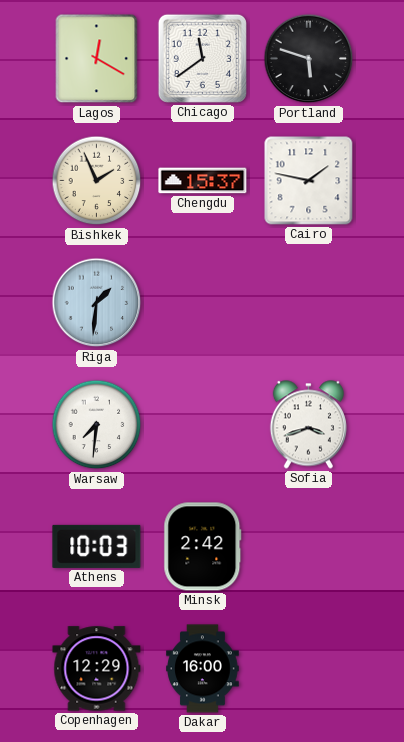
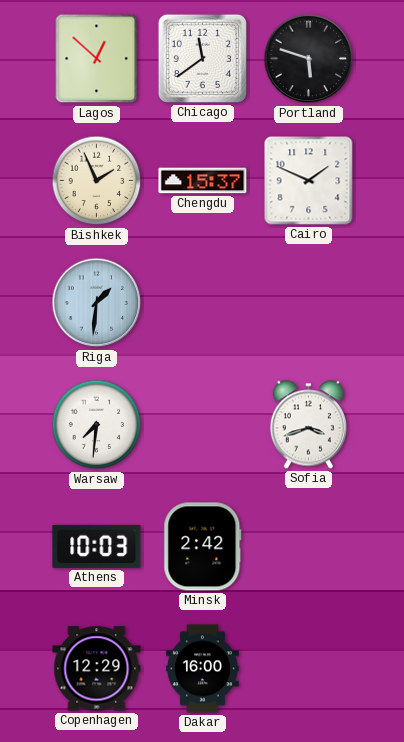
Lagos: 12:20 -> 12:52
Cairo: 1:47 -> 1:49
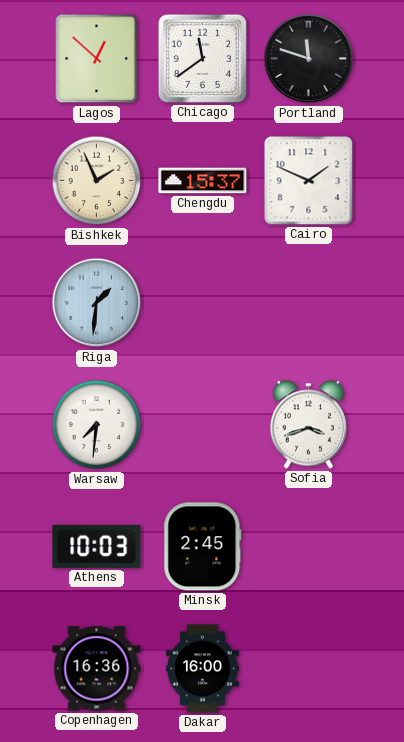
Portland: 5:48 -> 11:48
Minsk: 2:42 -> 2:45
Copenhagen: 12:29 -> 16:36
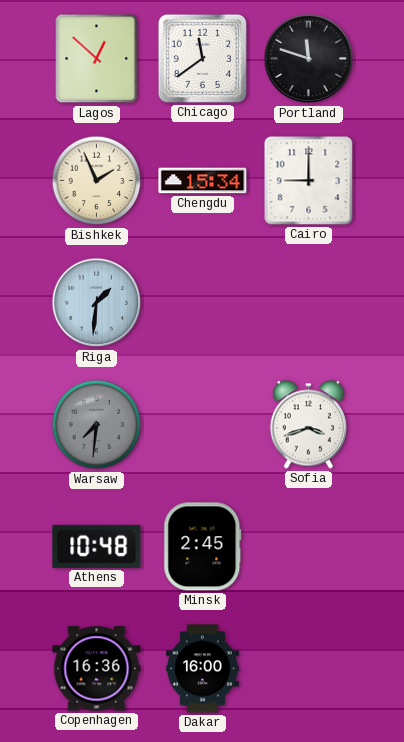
Chengdu: 15:37 -> 15:34
Cairo: 1:49 -> 9:00
Warsaw dial: white -> grey
Athens: 10:03 -> 10:48
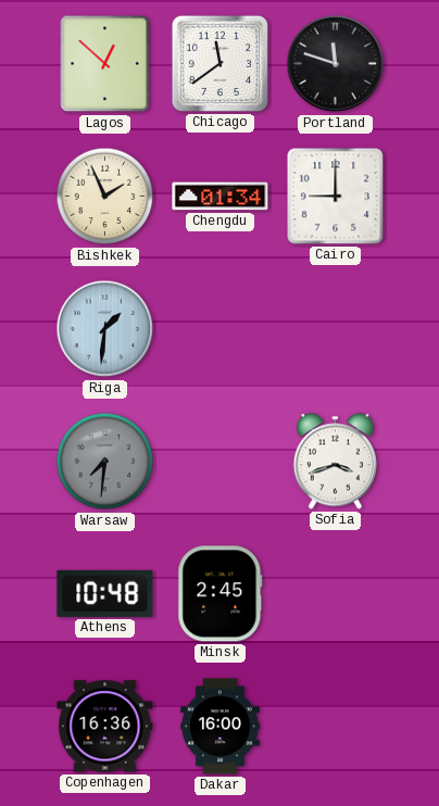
Chengdu: 15:34 -> 01:34
